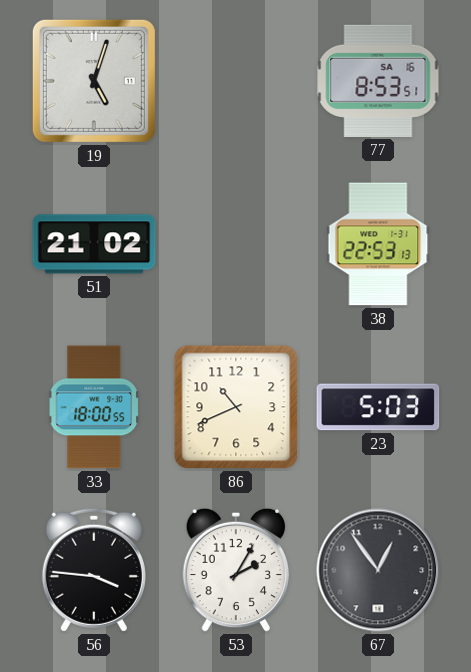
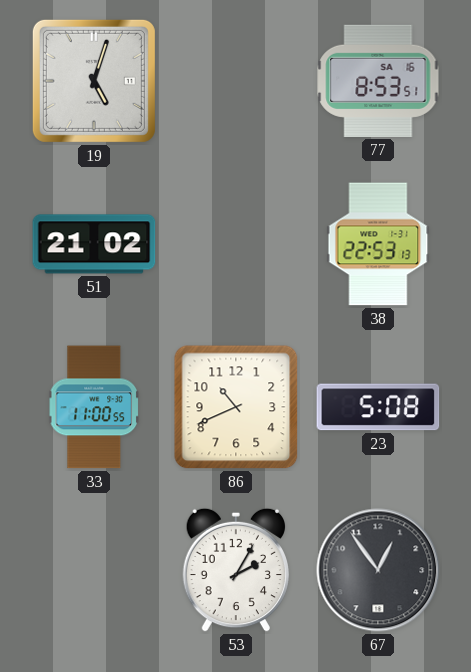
33: 18:00 -> 11:00
23: 5:03 -> 5:08
56: 3:46 -> none
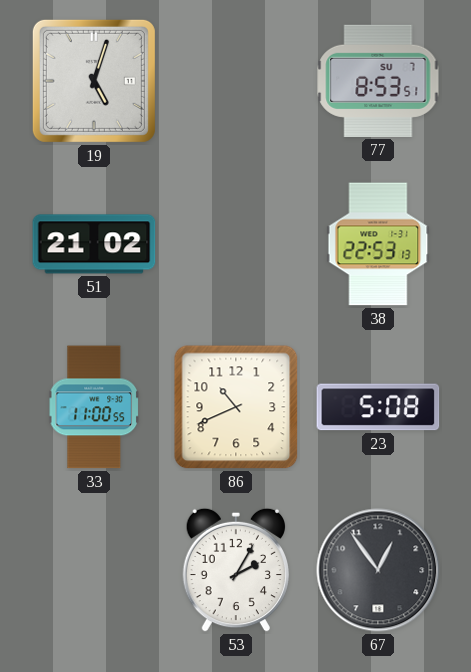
77 date: SA 16 -> SU 7
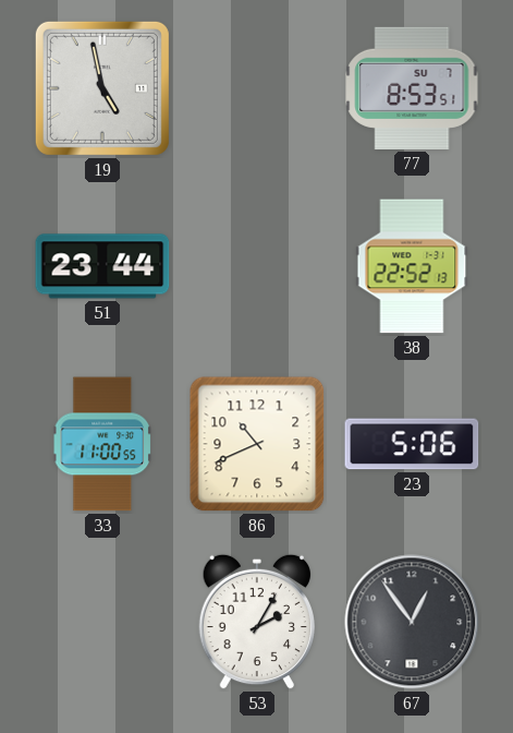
19: 5:03 -> 4:58
51: 21:02 -> 23:44
38: 22:53 -> 22:52
23: 5:08 -> 5:06
